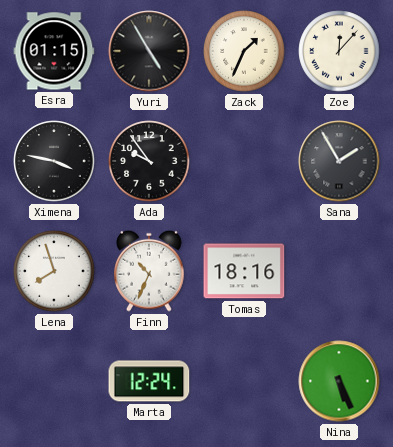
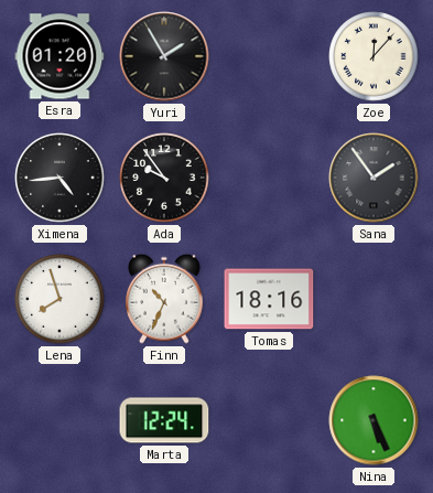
Esra: 01:15 -> 01:20
Yuri: 4:55 -> 1:55
Zack: 1:34 -> none
Ximena: 3:47 -> 4:44
Sana: 1:55 -> 1:54
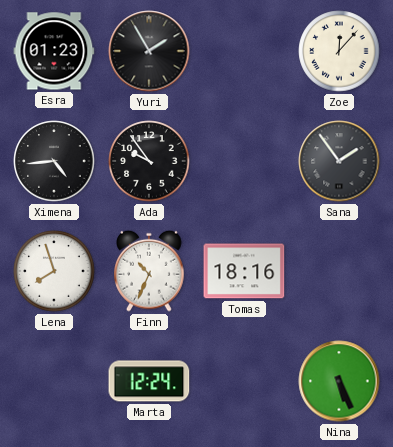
Esra: 01:20 -> 01:23
